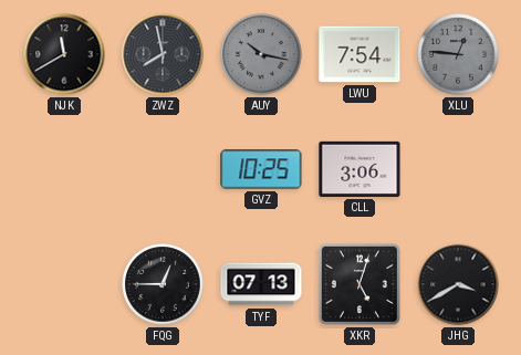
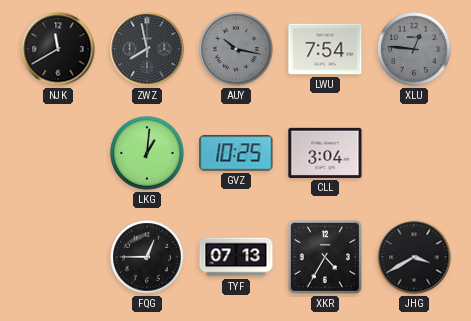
LKG: none -> 1:01
CLL: 3:06 -> 3:04
XKR: 5:03 -> 4:35
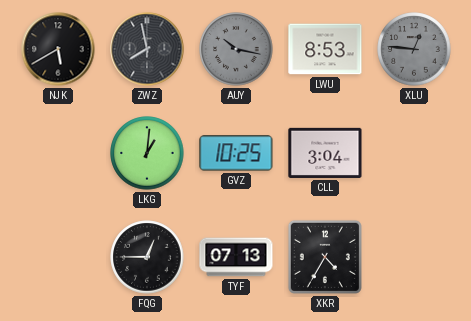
NJK: 11:40 -> 5:40
LWU: 7:54 -> 8:53
JHG: 3:40 -> none
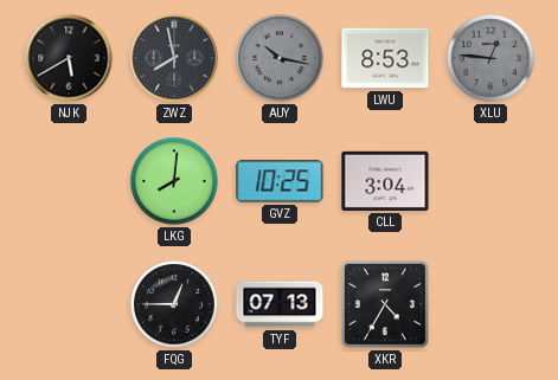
LKG: 1:01 -> 8:01
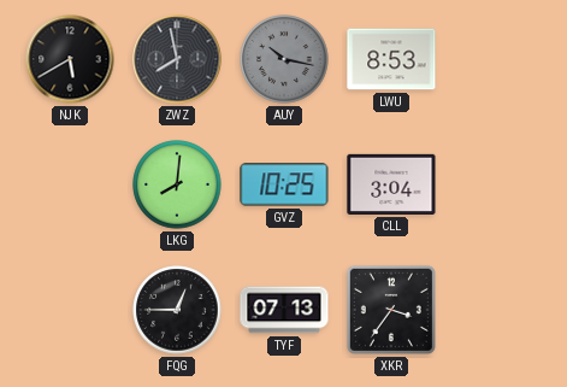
XLU: 12:46 -> none
XKR: 4:35 -> 3:36
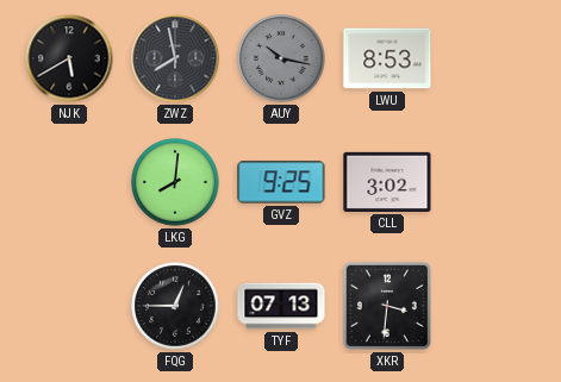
GVZ: 10:25 -> 9:25
CLL: 3:04 -> 3:02
XKR: 3:36 -> 3:31
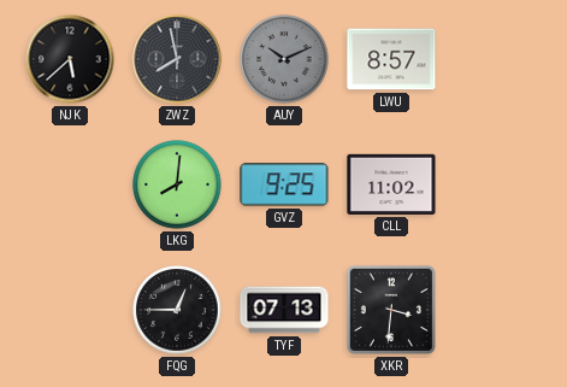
NJK: 5:40 -> 5:38
AUY: 10:17 -> 10:11
LWU: 8:53 -> 8:57
CLL: 3:02 -> 11:02
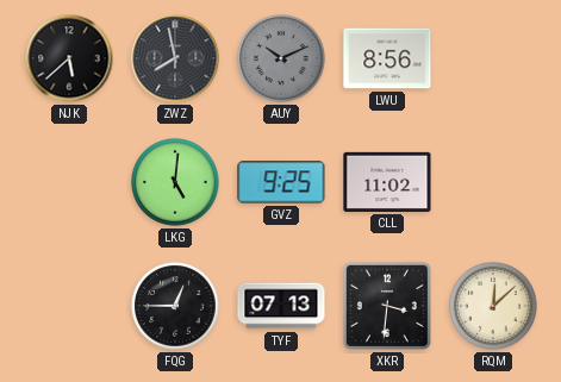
LWU: 8:57 -> 8:56
LKG: 8:01 -> 5:01
RQM: none -> 12:08
